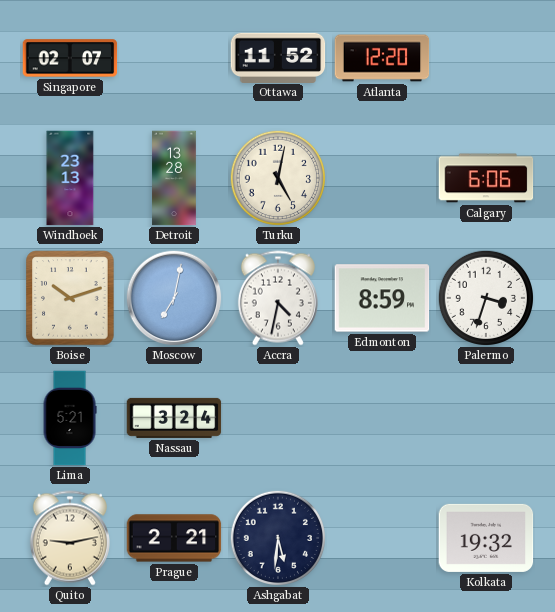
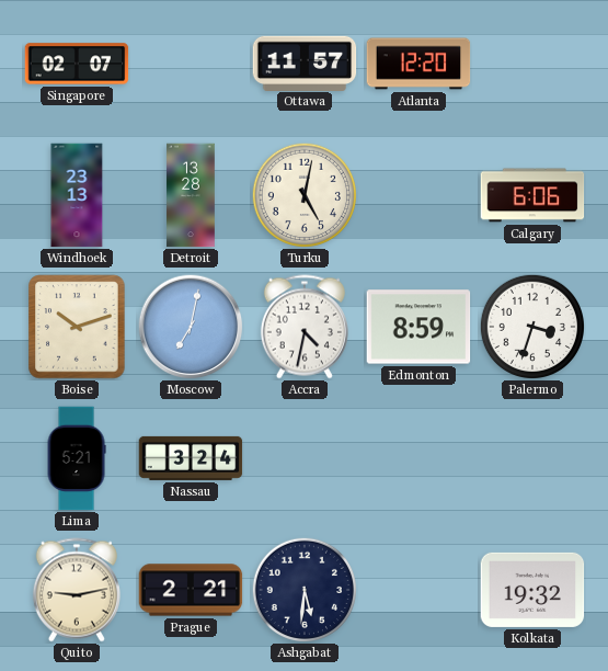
Ottawa: 11:52 -> 11:57
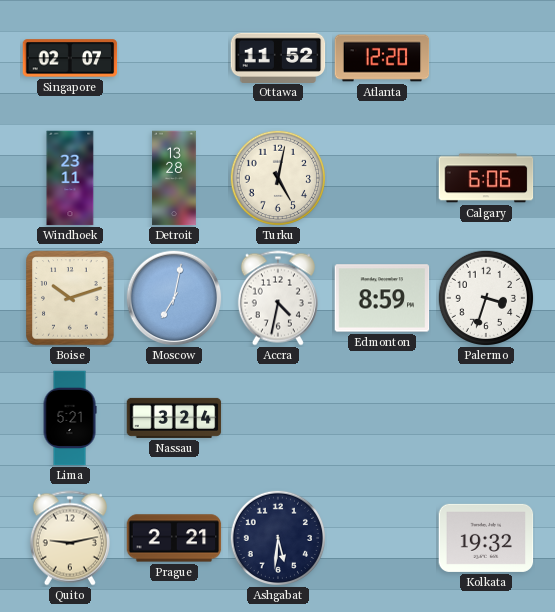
Ottawa: 11:57 -> 11:52
Windhoek: 23:13 -> 23:11
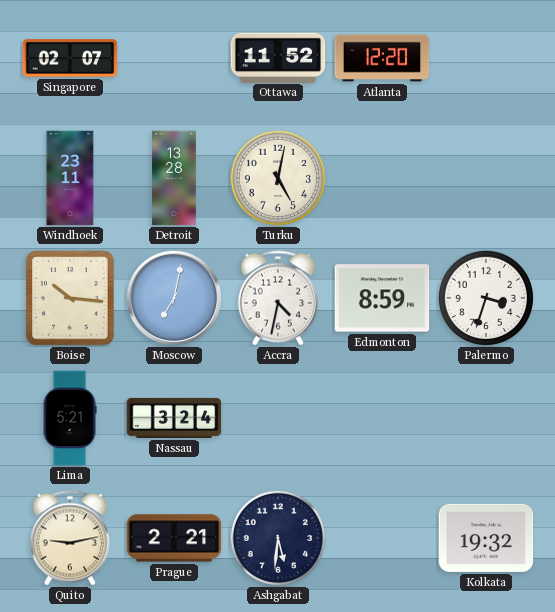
Calgary: 6:06 -> none
Boise: 10:12 -> 10:16
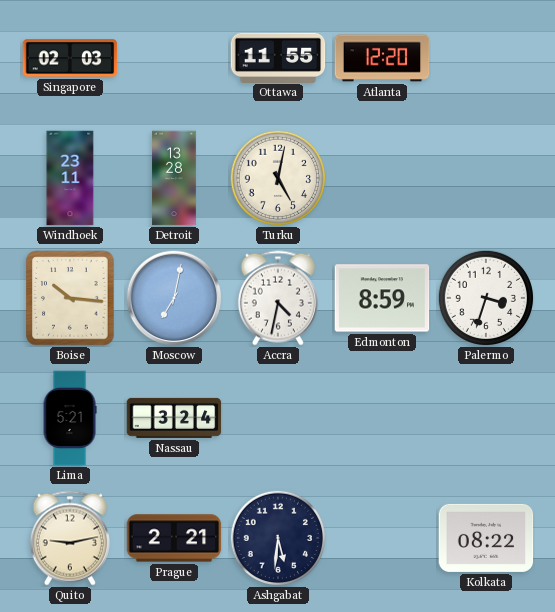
Singapore: 02:07 -> 02:03
Ottawa: 11:52 -> 11:55
Kolkata: 19:32 -> 08:22
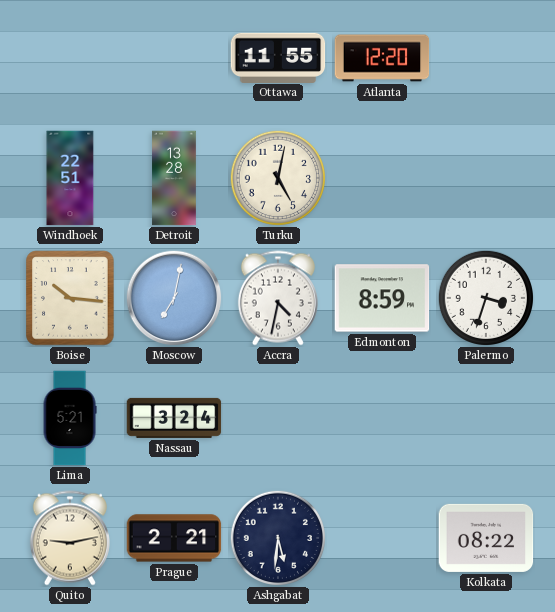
Singapore: 02:03 -> none
Windhoek: 23:11 -> 22:51
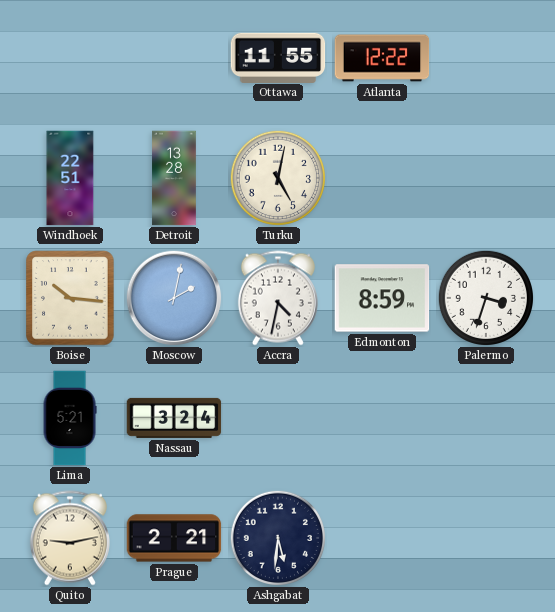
Atlanta: 12:20 -> 12:22
Moscow: 7:02 -> 2:02
Kolkata: 08:22 -> none
